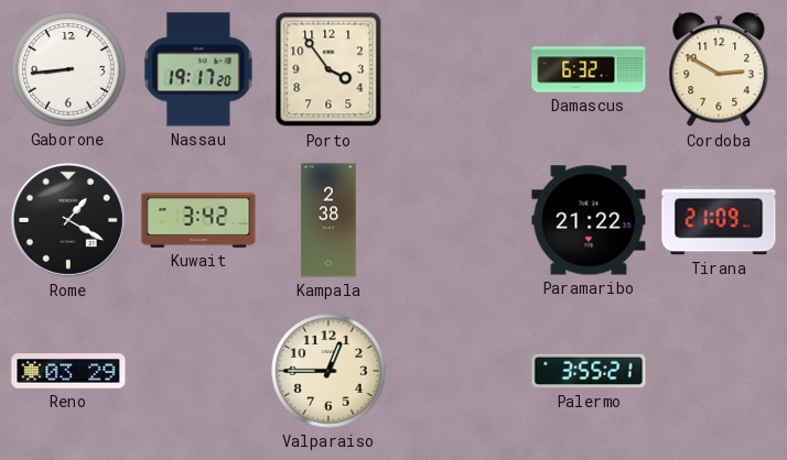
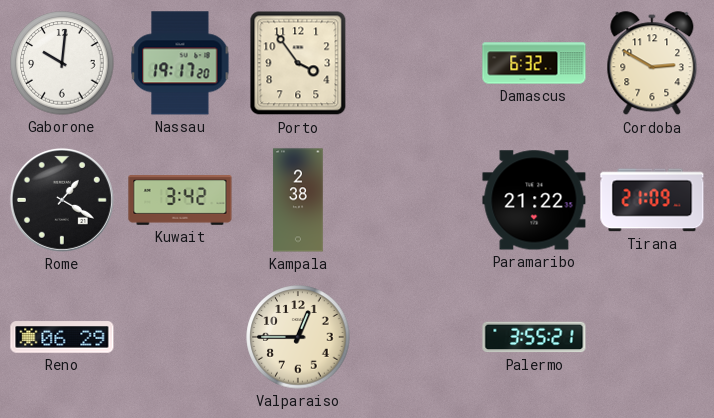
Gaborone: 8:44 -> 10:01
Reno: 03:29 -> 06:29
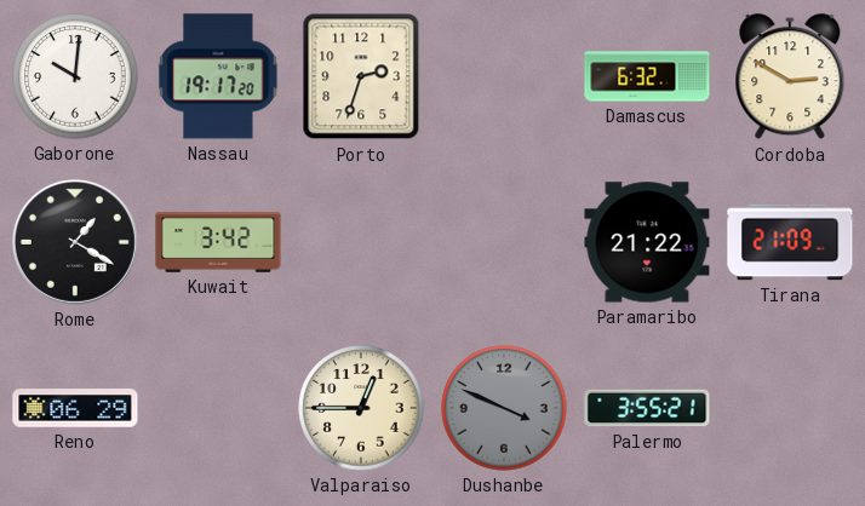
Porto: 3:54 -> 2:33
Kampala: 2:38 -> none
Dushanbe: none -> 3:49
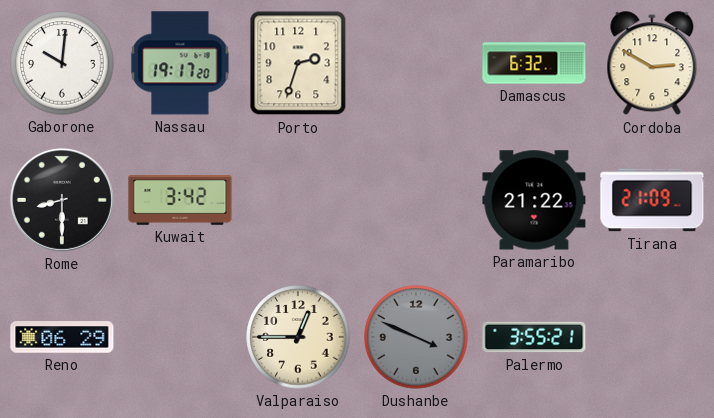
Rome: 1:20 -> 8:30
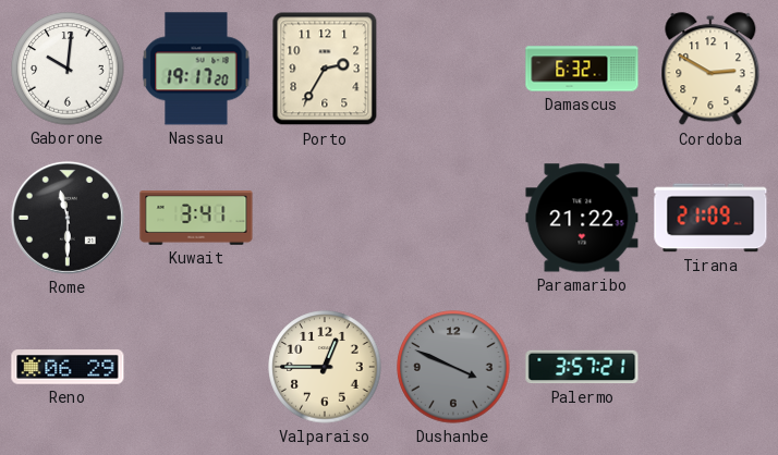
Porto: 2:33 -> 2:35
Rome: 8:30 -> 11:30
Kuwait: 3:42 -> 3:41
Palermo: 3:55 -> 3:57
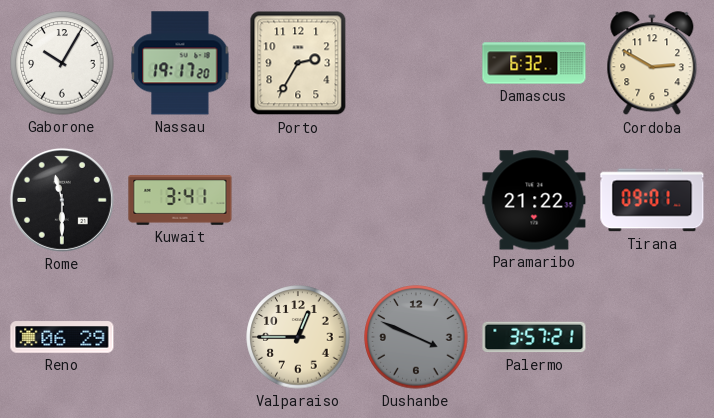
Gaborone: 10:01 -> 10:05
Tirana: 21:09 -> 09:01
